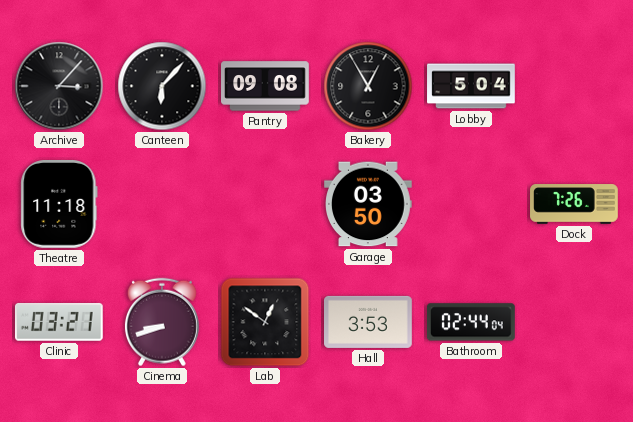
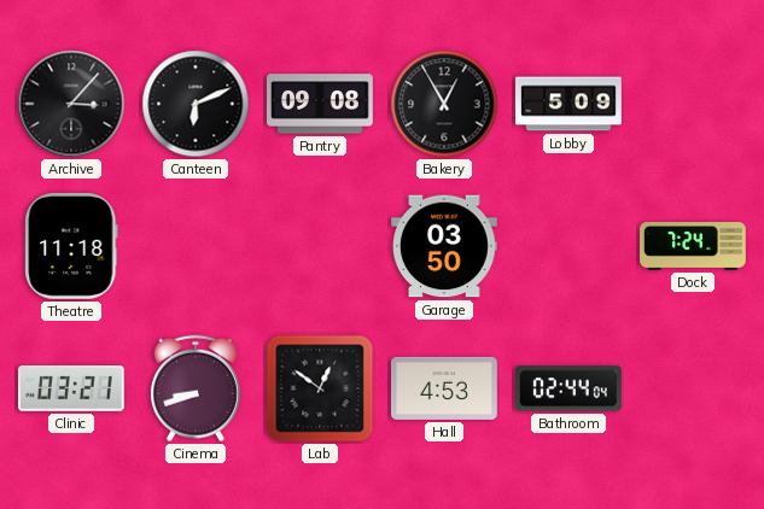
Canteen: 6:07 -> 6:11
Lobby: 5:04 -> 5:09
Dock: 7:26 -> 7:24
Hall: 3:53 -> 4:53
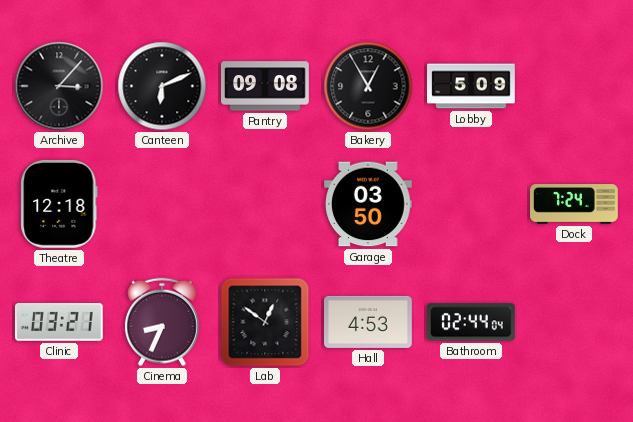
Theatre: 11:18 -> 12:18
Cinema: 8:42 -> 8:34
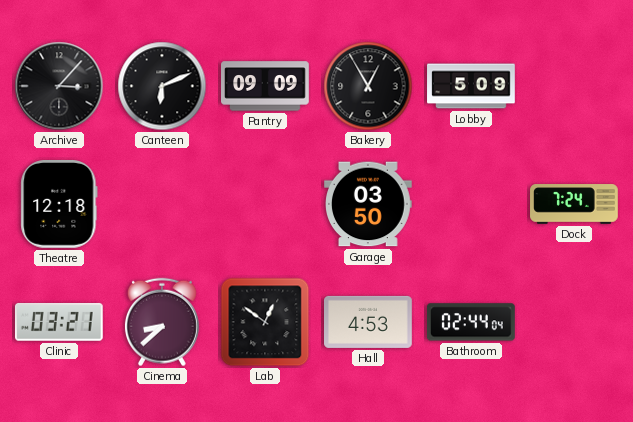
Pantry: 09:08 -> 09:09
Cinema: 8:34 -> 8:38
